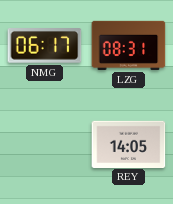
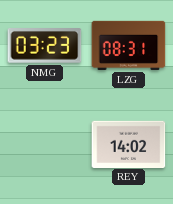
NMG: 06:17 -> 03:23
REY: 14:05 -> 14:02
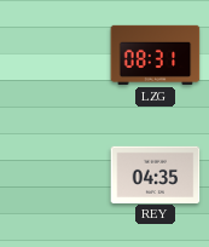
NMG: 03:23 -> none
REY: 14:02 -> 04:35
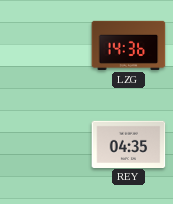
LZG: 08:31 -> 14:36
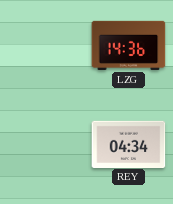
REY: 04:35 -> 04:34
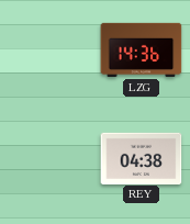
REY: 04:34 -> 04:38
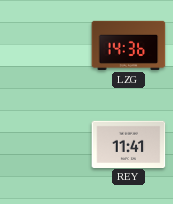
REY: 04:38 -> 11:41
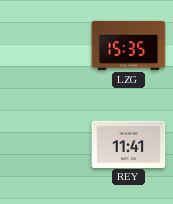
LZG: 14:36 -> 15:35
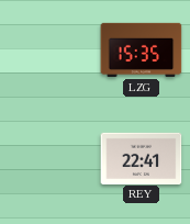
REY: 11:41 -> 22:41
